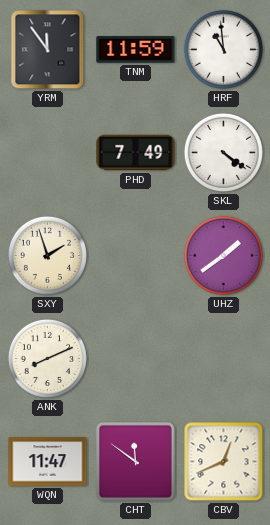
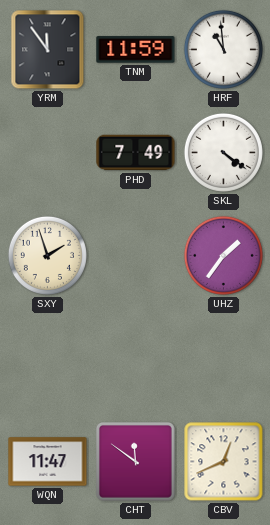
UHZ: 1:39 -> 1:36
ANK: 8:11 -> none
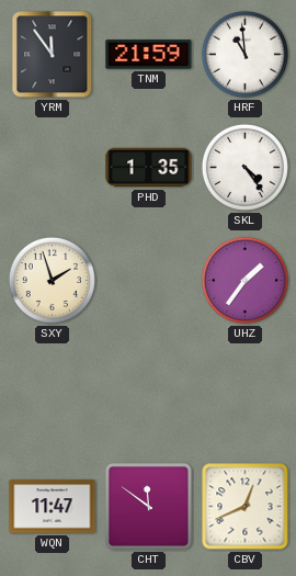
TNM: 11:59 -> 21:59
PHD: 7:49 -> 1:35
SKL: 4:21 -> 4:24
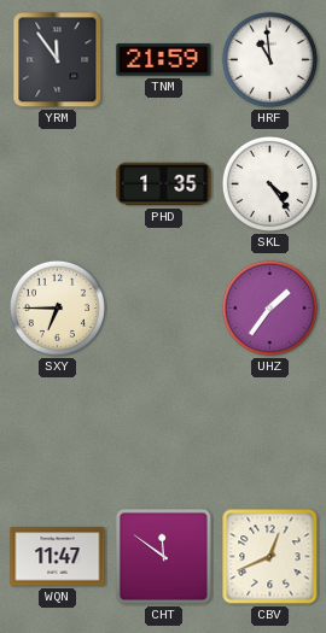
SXY: 1:57 -> 6:45
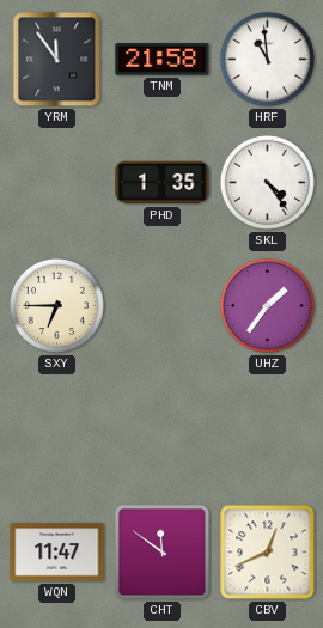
TNM: 21:59 -> 21:58
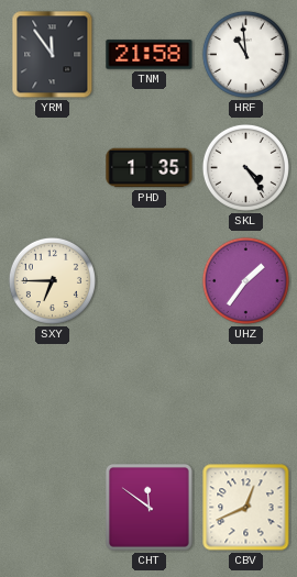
WQN: 11:47 -> none
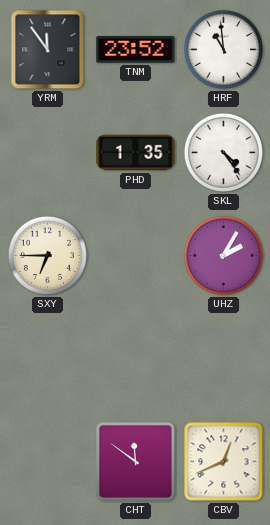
TNM: 21:58 -> 23:52
UHZ: 1:36 -> 2:05
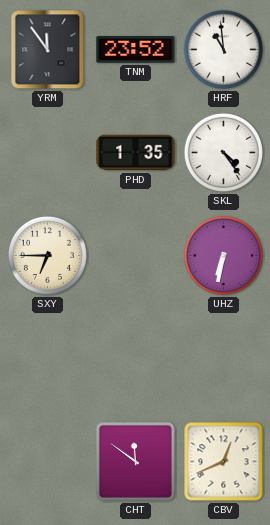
UHZ: 2:05 -> 6:32
